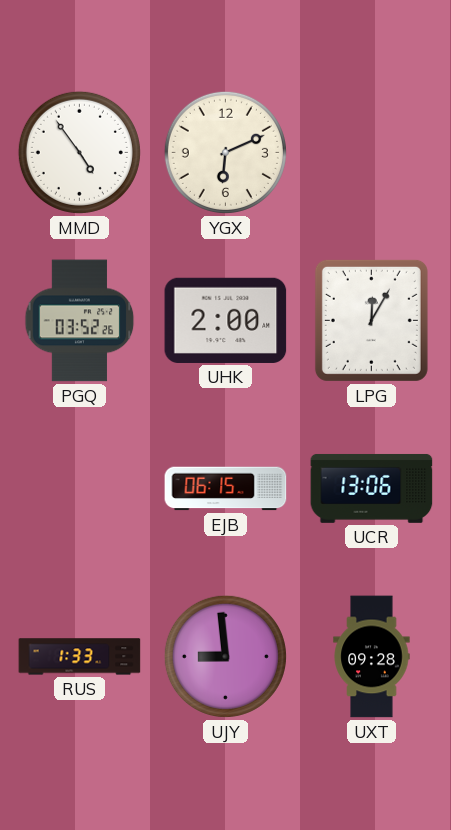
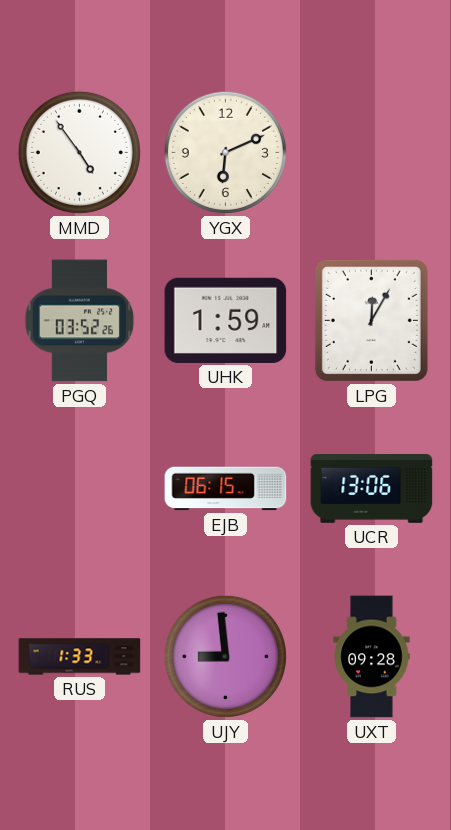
UHK: 2:00 -> 1:59
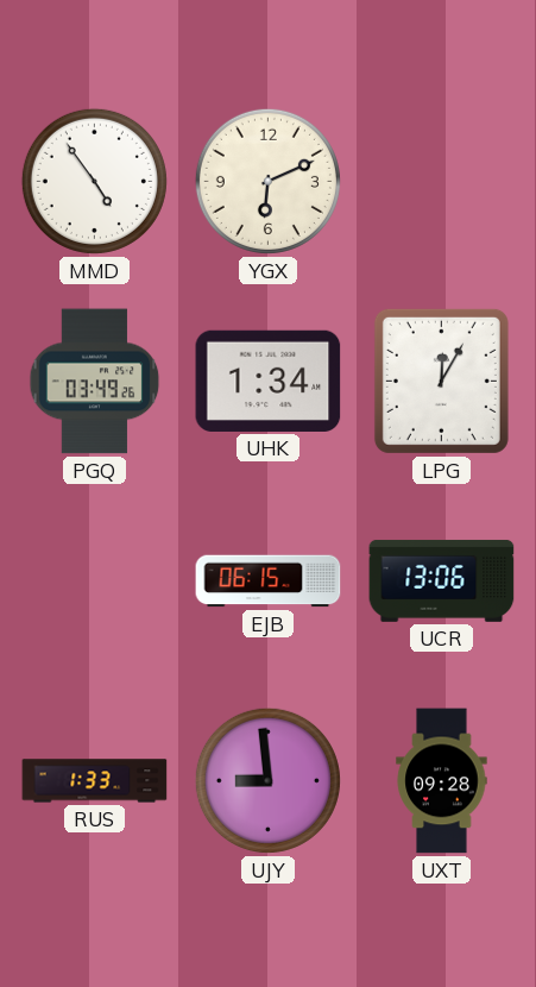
PGQ: 03:52 -> 03:49
UHK: 1:59 -> 1:34
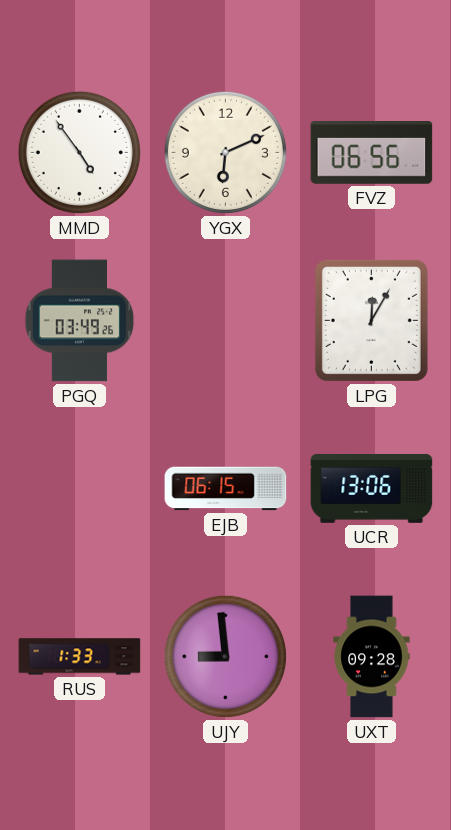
FVZ: none -> 06:56
UHK: 1:34 -> none
